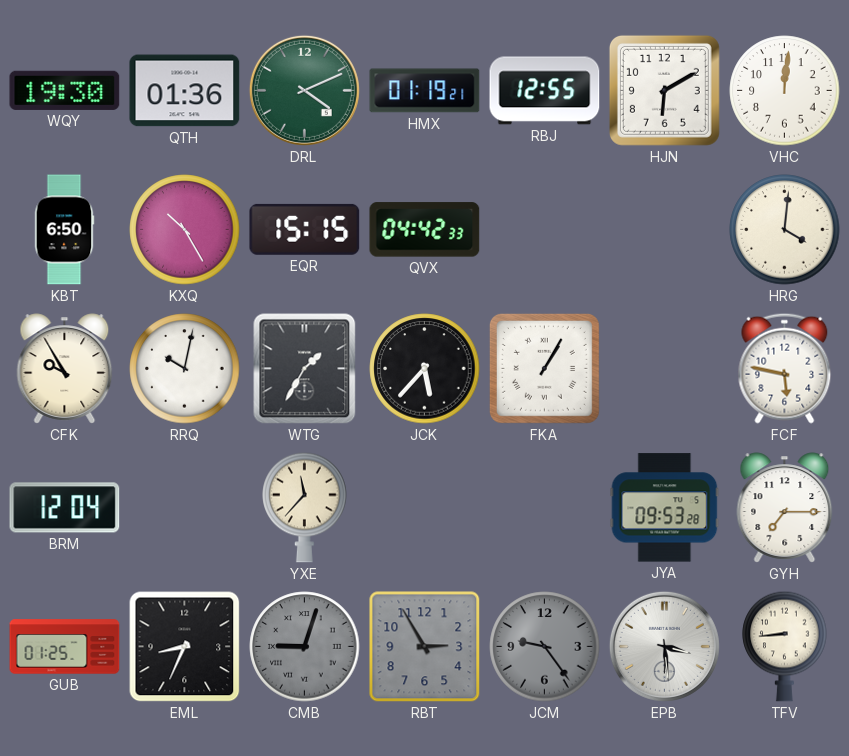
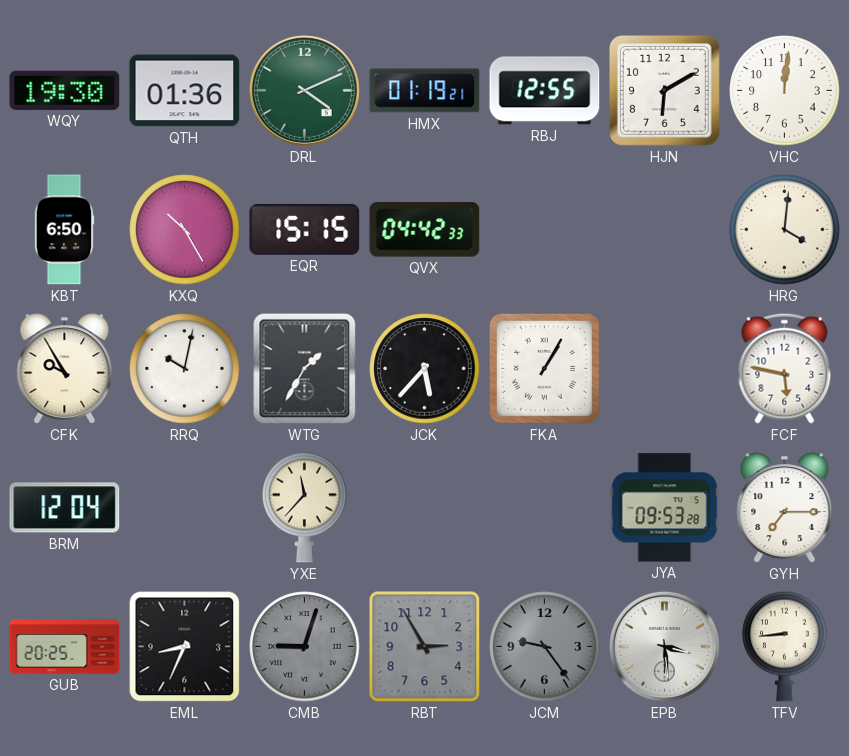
GUB: 01:25 -> 20:25
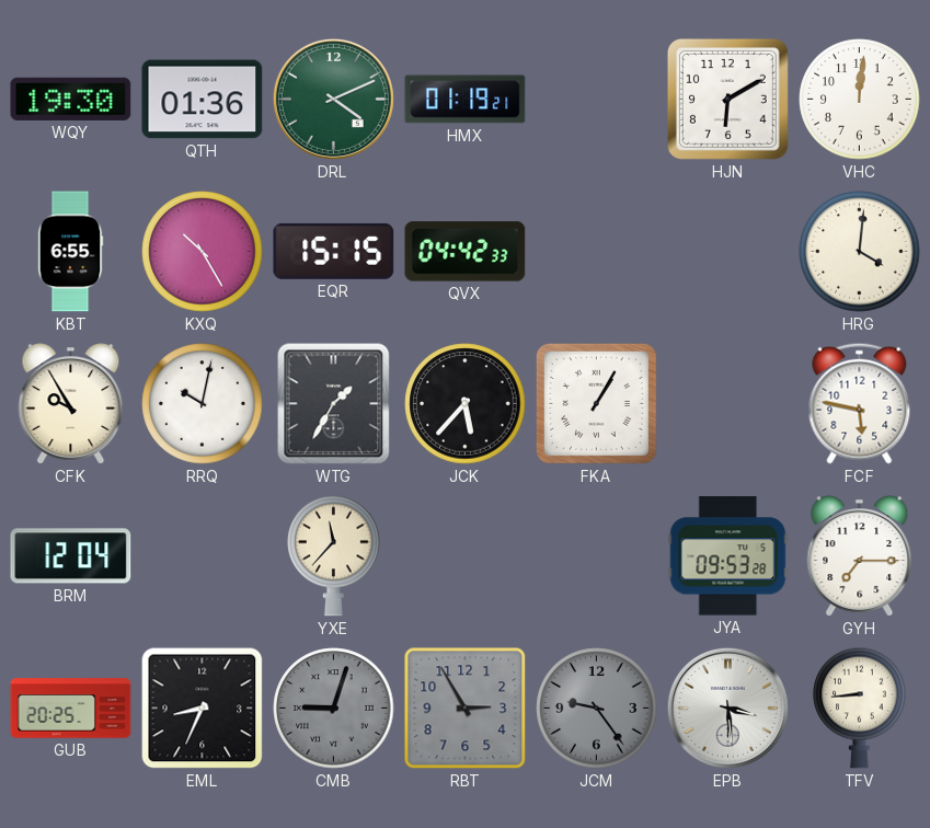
RBJ: 12:55 -> none
KBT: 6:50 -> 6:55
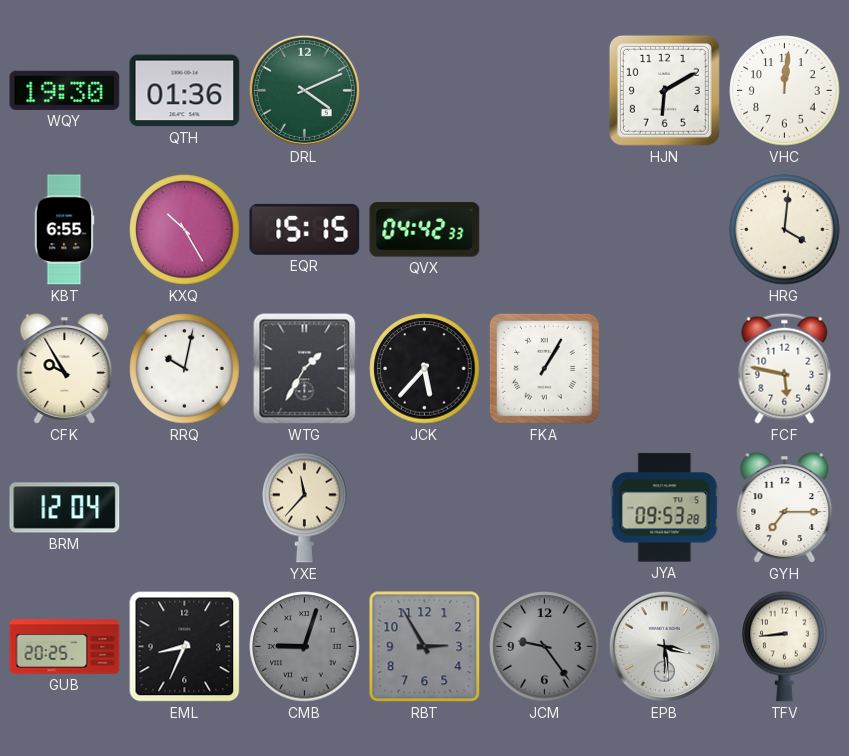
HMX: 01:19 -> none
